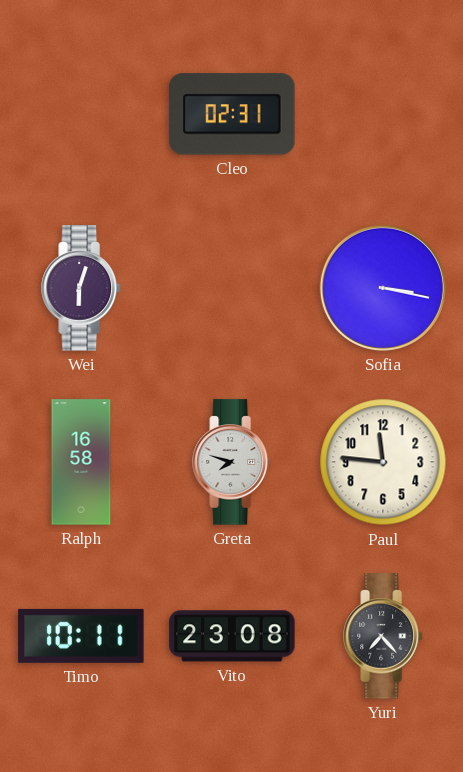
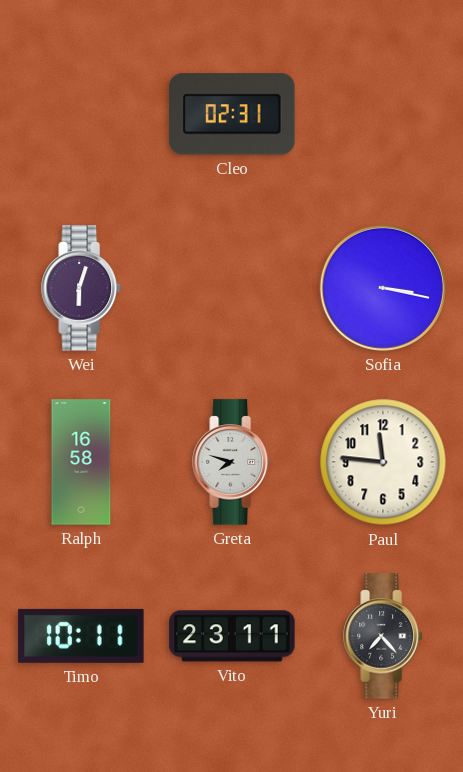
Vito: 23:08 -> 23:11
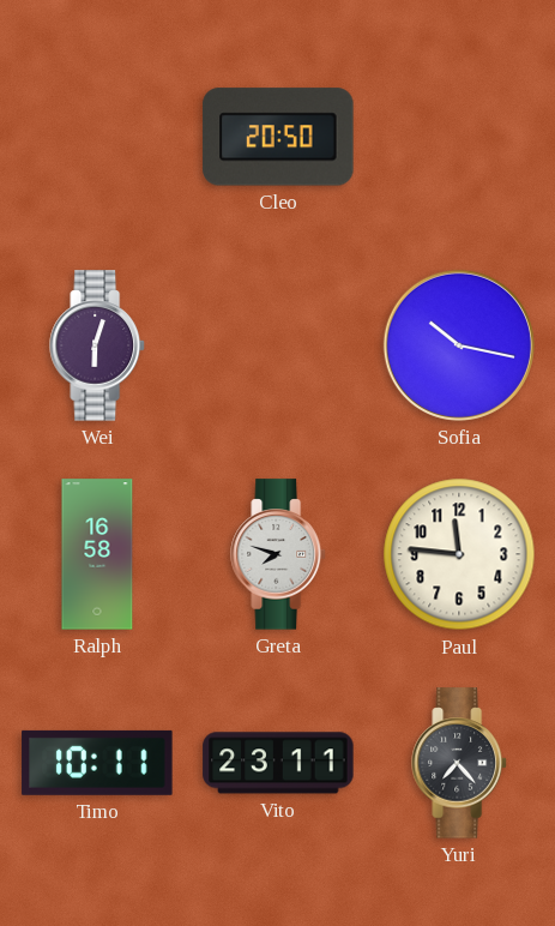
Cleo: 02:31 -> 20:50
Sofia: 3:17 -> 10:17
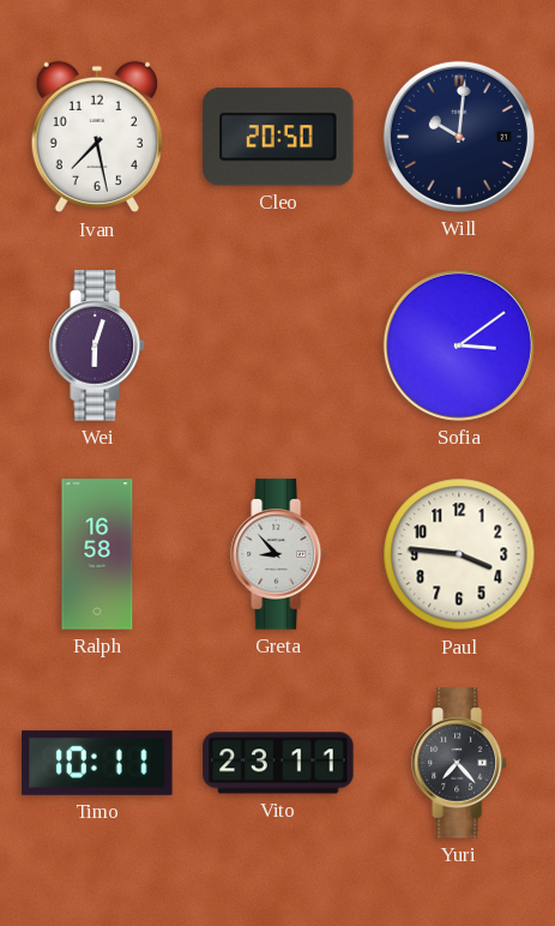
Ivan: none -> 7:28
Will: none -> 10:01
Sofia: 10:17 -> 3:09
Greta: 7:48 -> 8:53
Paul: 11:46 -> 3:46
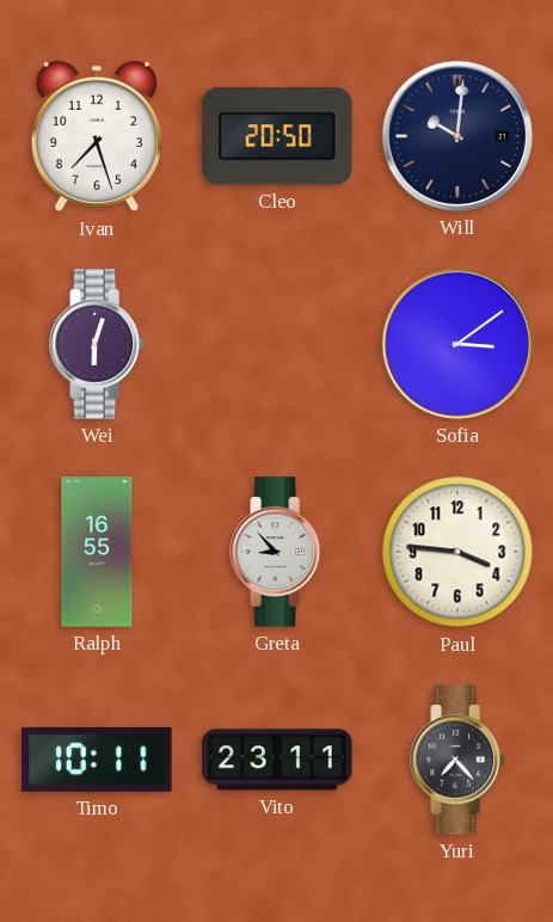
Ivan: 7:28 -> 7:27
Ralph: 16:58 -> 16:55
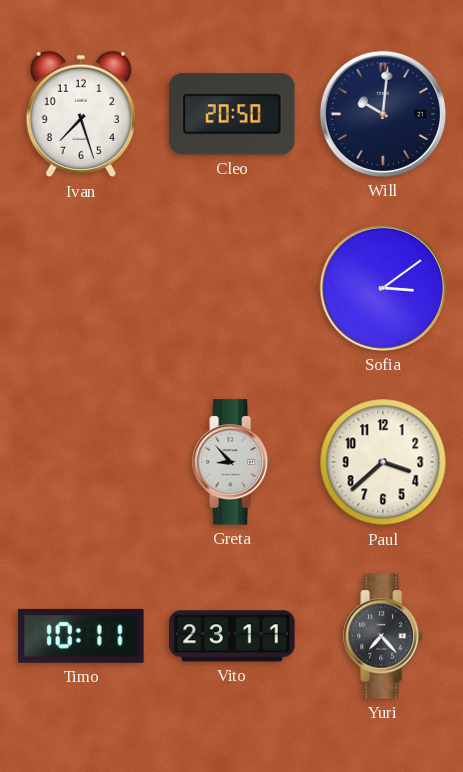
Wei: 6:03 -> none
Ralph: 16:55 -> none
Paul: 3:46 -> 3:38
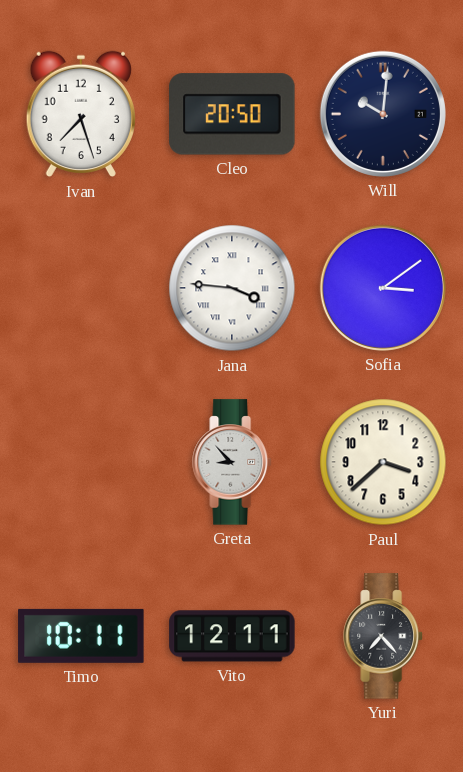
Jana: none -> 3:46
Vito: 23:11 -> 12:11
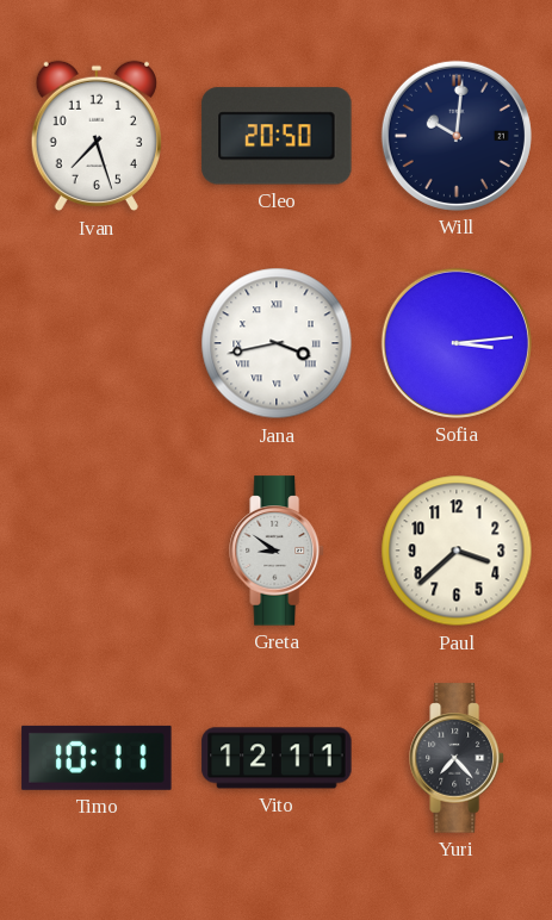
Jana: 3:46 -> 3:43
Sofia: 3:09 -> 3:14
Greta: 8:53 -> 8:51
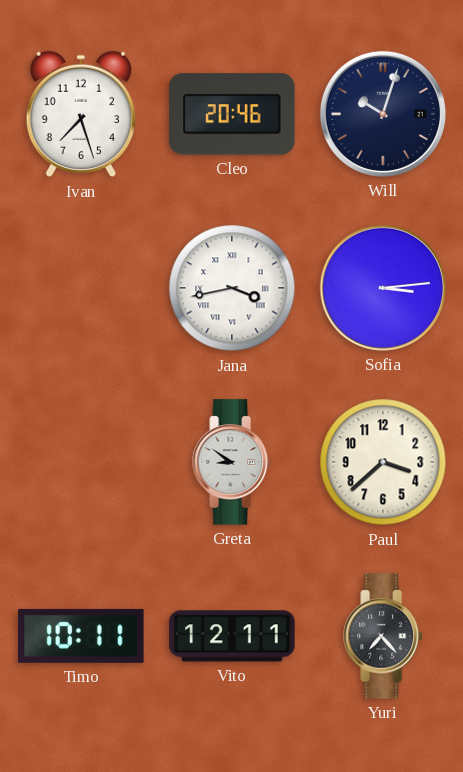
Cleo: 20:50 -> 20:46
Will: 10:01 -> 10:03
